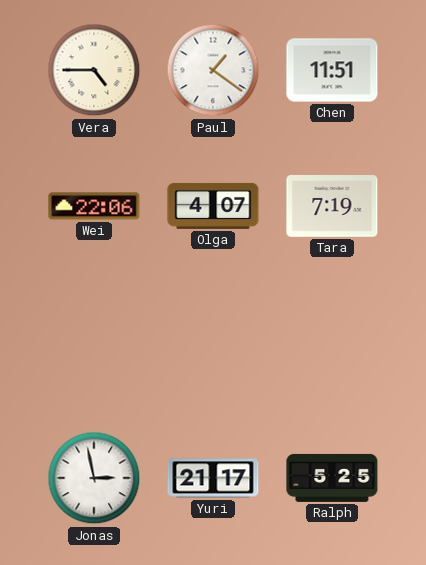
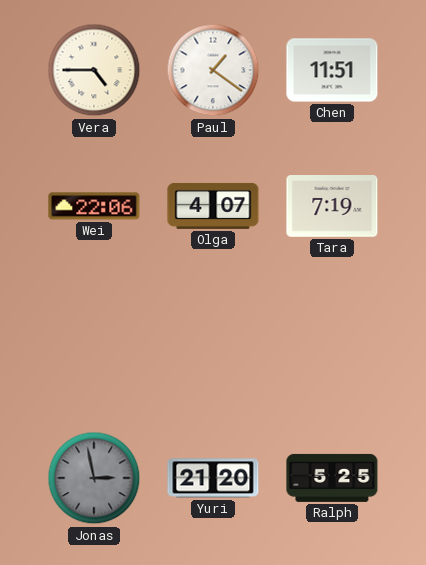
Jonas dial: white -> grey
Yuri: 21:17 -> 21:20
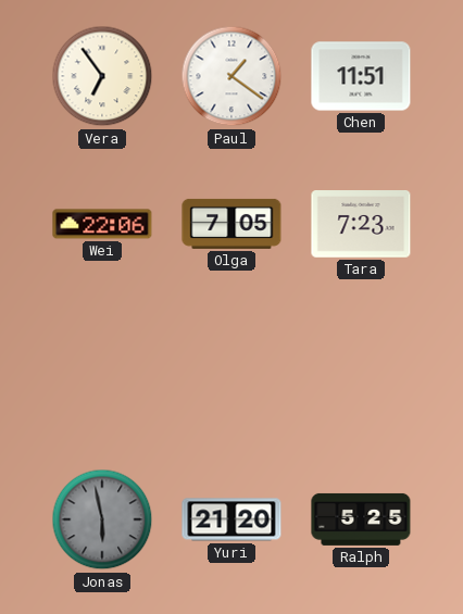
Vera: 4:45 -> 6:54
Olga: 4:07 -> 7:05
Tara: 7:19 -> 7:23
Jonas: 2:58 -> 5:58
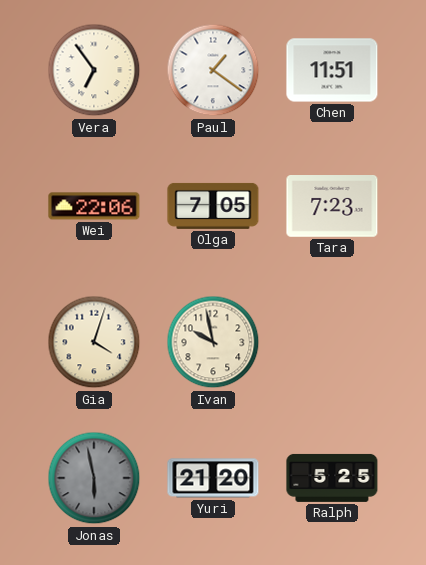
Gia: none -> 4:03
Ivan: none -> 9:58
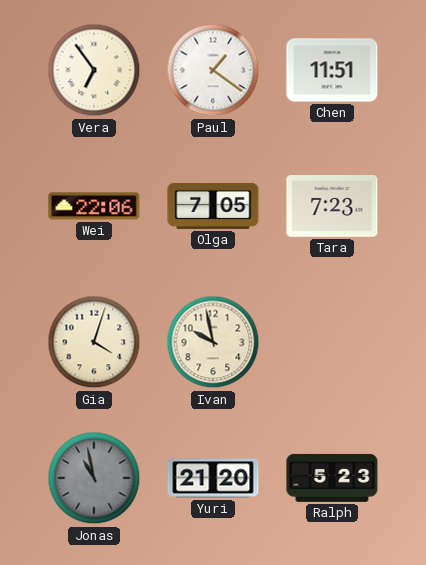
Jonas: 5:58 -> 10:58
Ralph: 5:25 -> 5:23
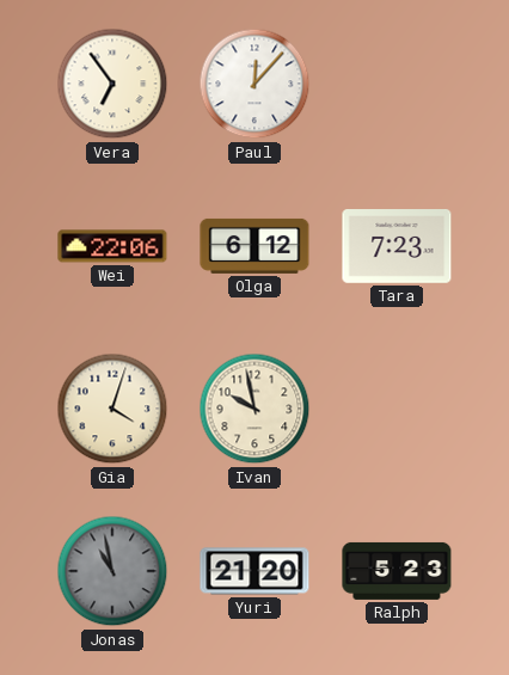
Paul: 1:21 -> 12:07
Chen: 11:51 -> none
Olga: 7:05 -> 6:12
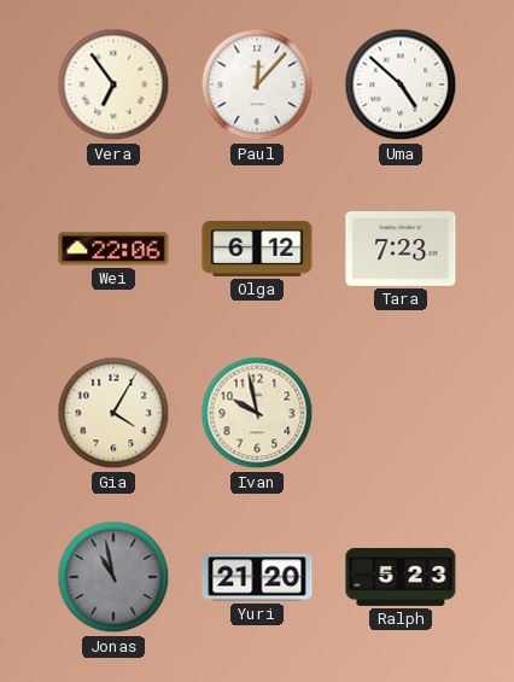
Uma: none -> 4:52
Gia: 4:03 -> 4:05
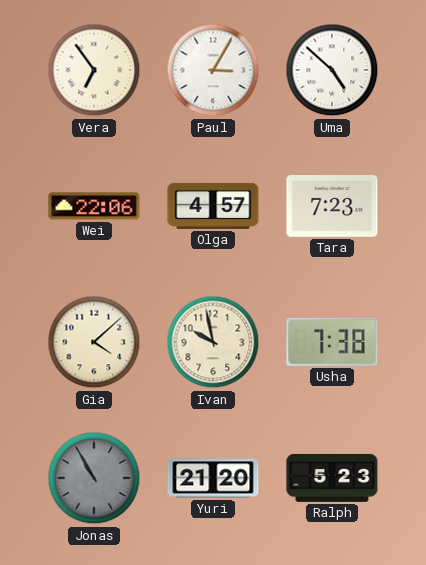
Paul: 12:07 -> 3:05
Olga: 6:12 -> 4:57
Gia: 4:05 -> 4:08
Usha: none -> 7:38
Jonas: 10:58 -> 10:55
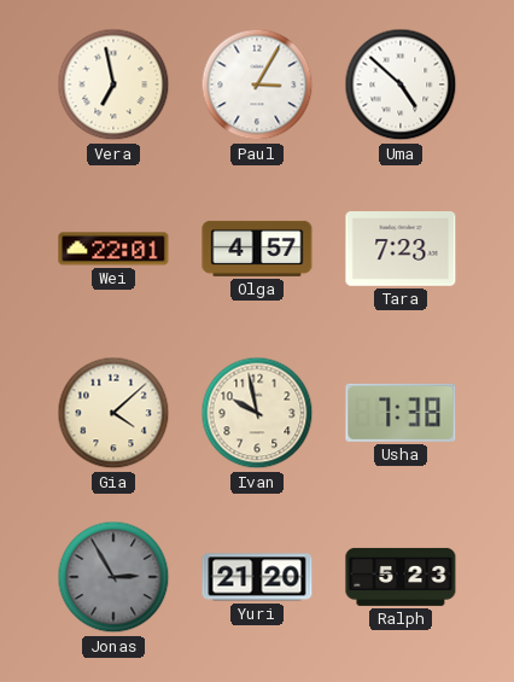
Vera: 6:54 -> 6:58
Wei: 22:06 -> 22:01
Jonas: 10:55 -> 2:55
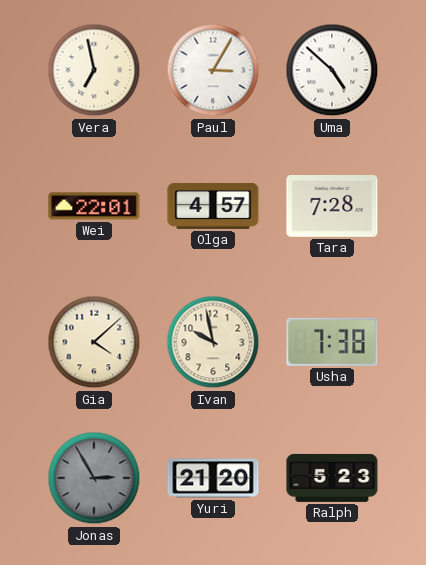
Tara: 7:23 -> 7:28
